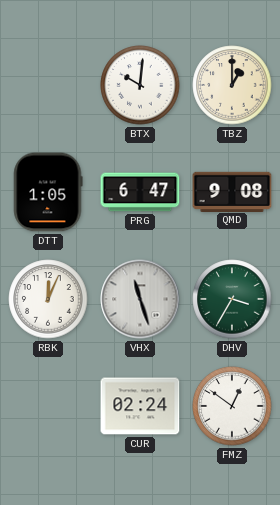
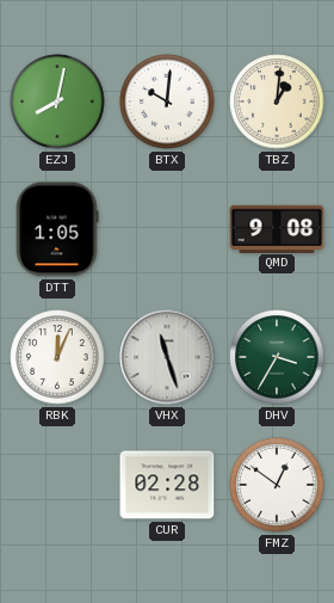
EZJ: none -> 8:02
TBZ: 1:00 -> 1:01
PRG: 6:47 -> none
CUR: 02:24 -> 02:28
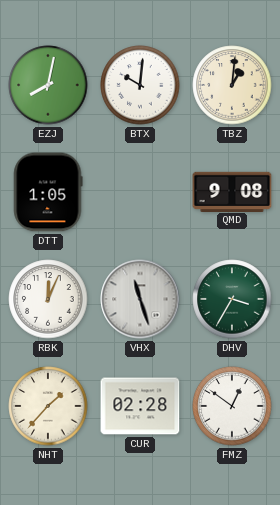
NHT: none -> 1:37
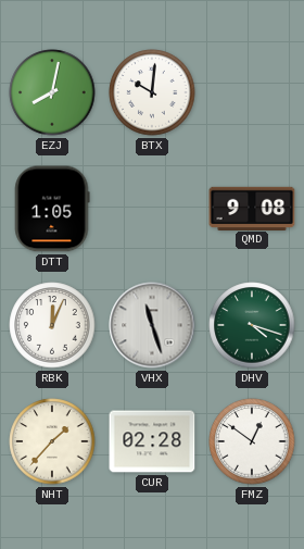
TBZ: 1:01 -> none
DHV: 3:35 -> 4:18
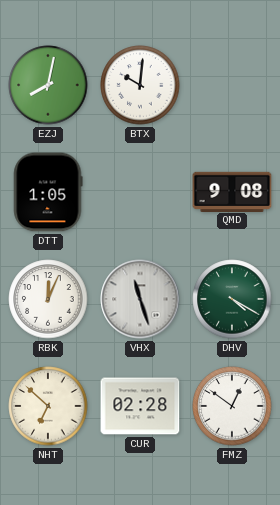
DHV: 4:18 -> 4:20
NHT: 1:37 -> 6:52
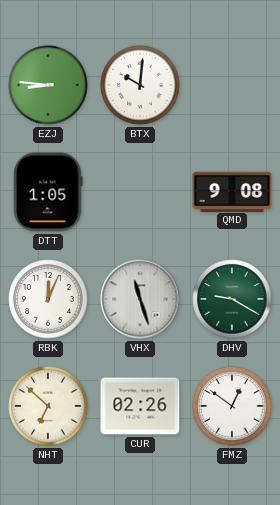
EZJ: 8:02 -> 8:46
DHV: 4:20 -> 9:20
CUR: 02:28 -> 02:26
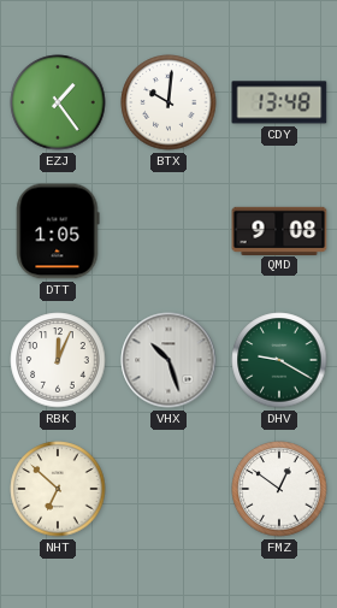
EZJ: 8:46 -> 1:24
CDY: none -> 13:48
VHX: 11:27 -> 10:27
CUR: 02:26 -> none
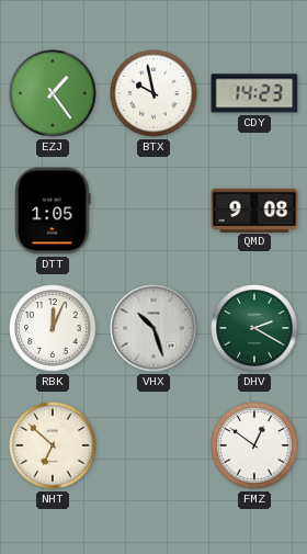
BTX: 10:01 -> 9:58
CDY: 13:48 -> 14:23
DHV: 9:20 -> 2:20
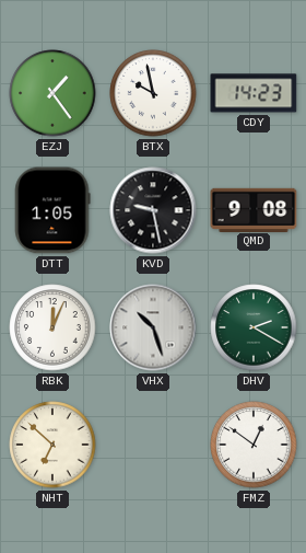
KVD: none -> 9:28
